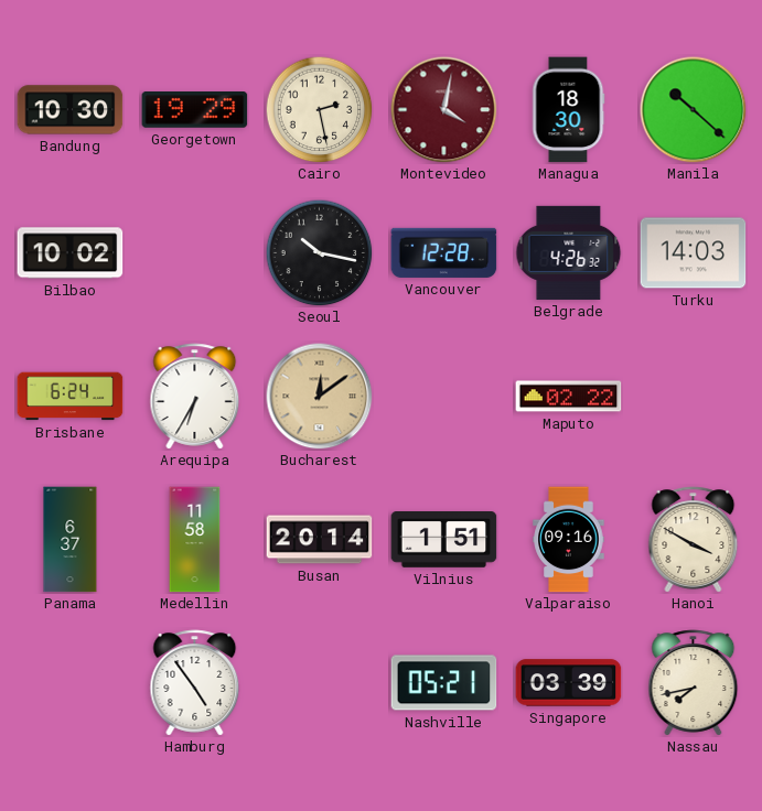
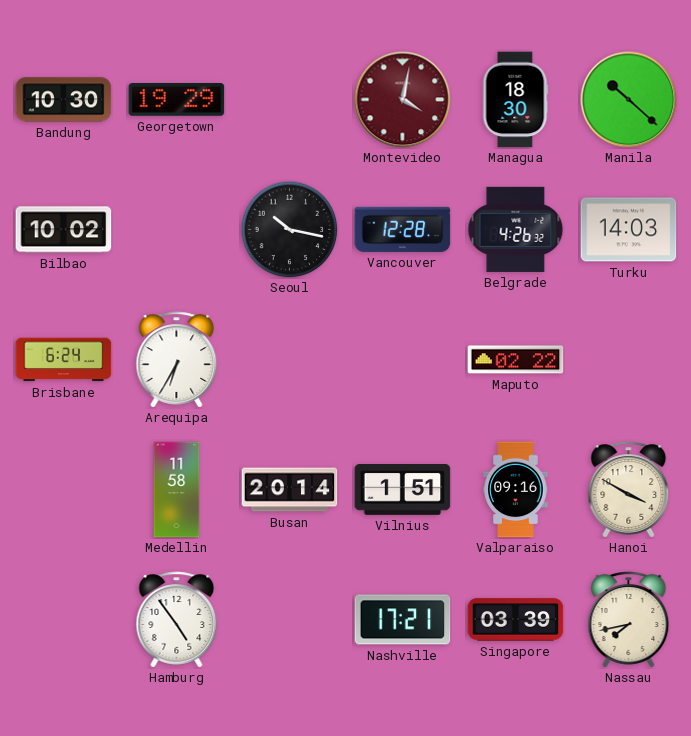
Cairo: 2:28 -> none
Bucharest: 12:09 -> none
Panama: 6:37 -> none
Nashville: 05:21 -> 17:21
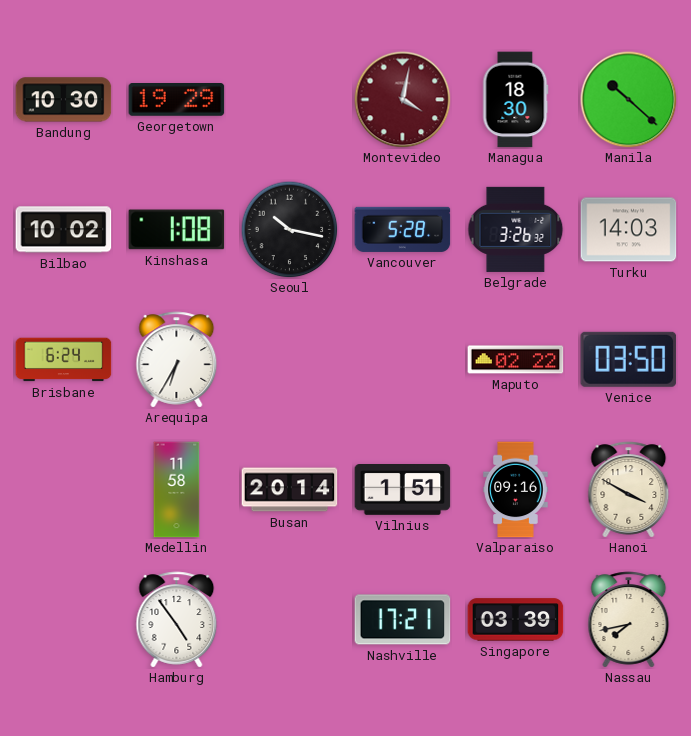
Kinshasa: none -> 1:08
Vancouver: 12:28 -> 5:28
Belgrade: 4:26 -> 3:26
Venice: none -> 03:50
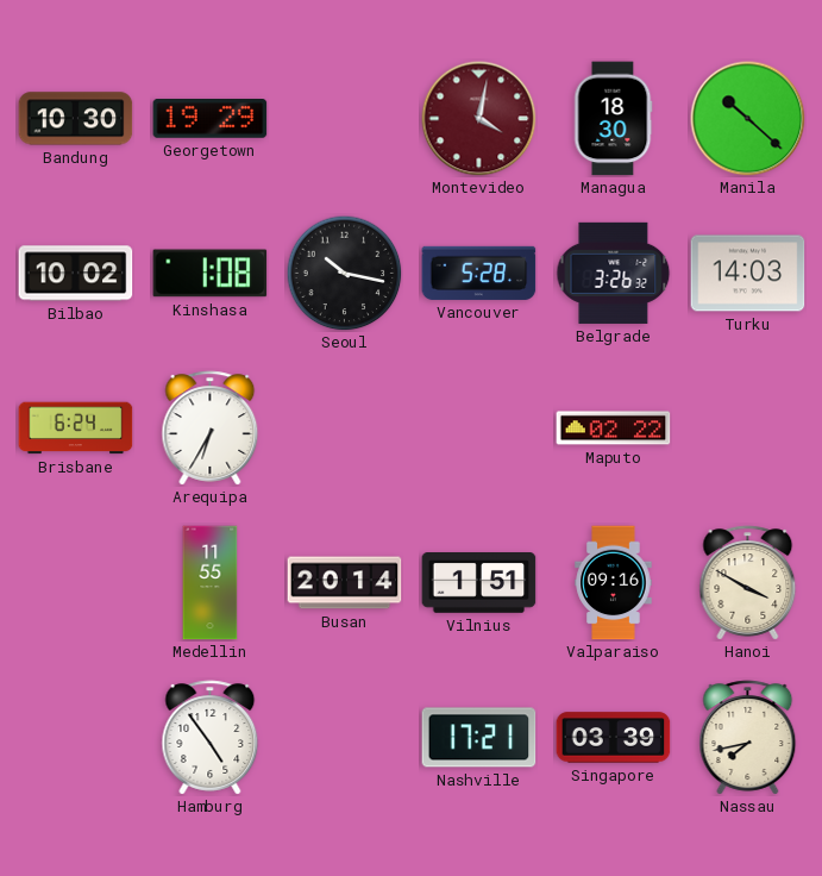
Venice: 03:50 -> none
Medellin: 11:58 -> 11:55
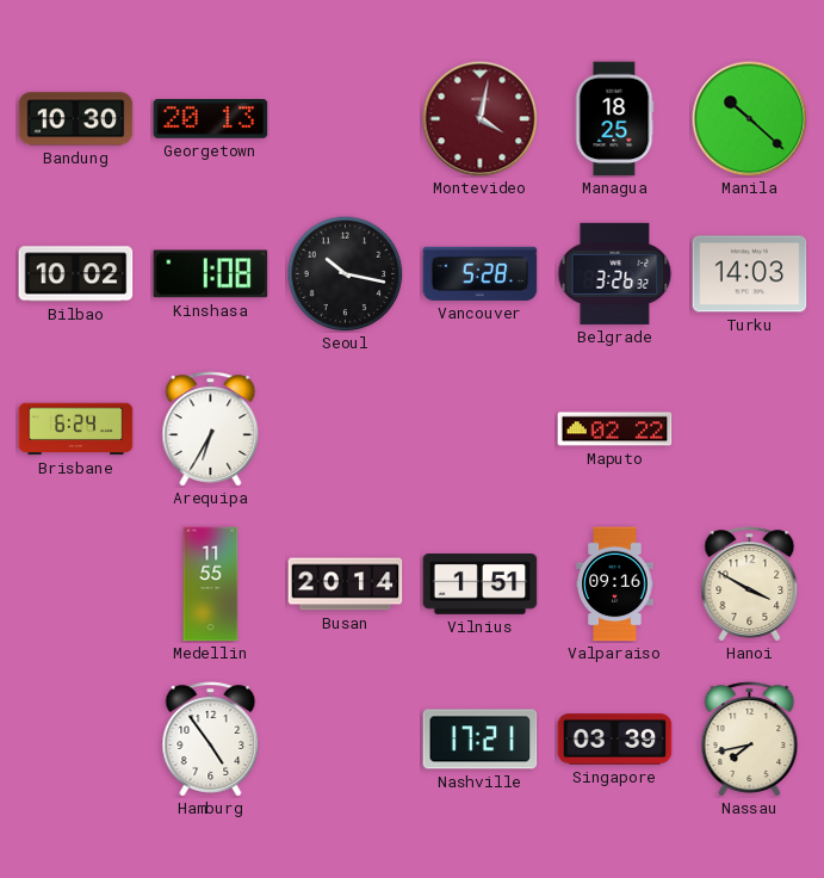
Georgetown: 19:29 -> 20:13
Managua: 18:30 -> 18:25
